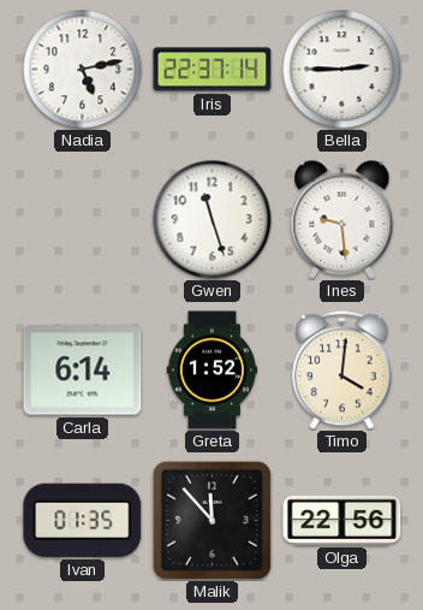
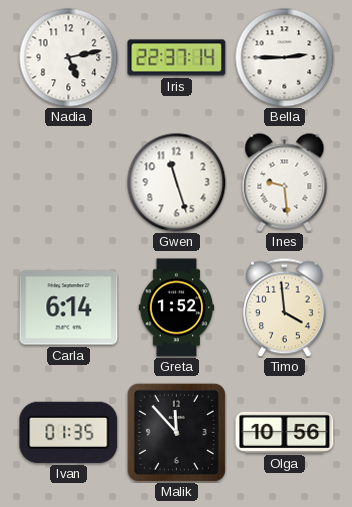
Timo: 4:01 -> 3:59
Olga: 22:56 -> 10:56
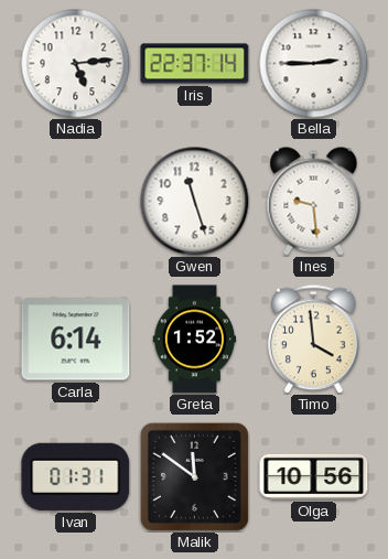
Nadia: 5:13 -> 5:14
Ivan: 01:35 -> 01:31
Malik: 11:53 -> 11:51
